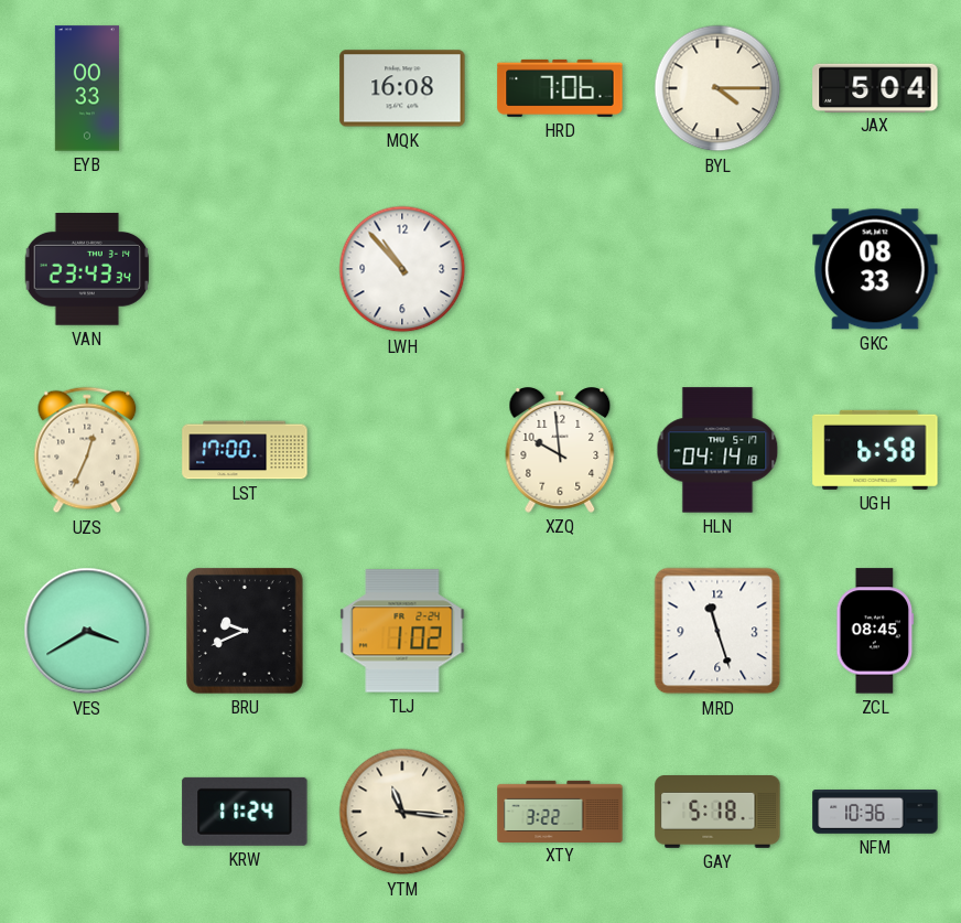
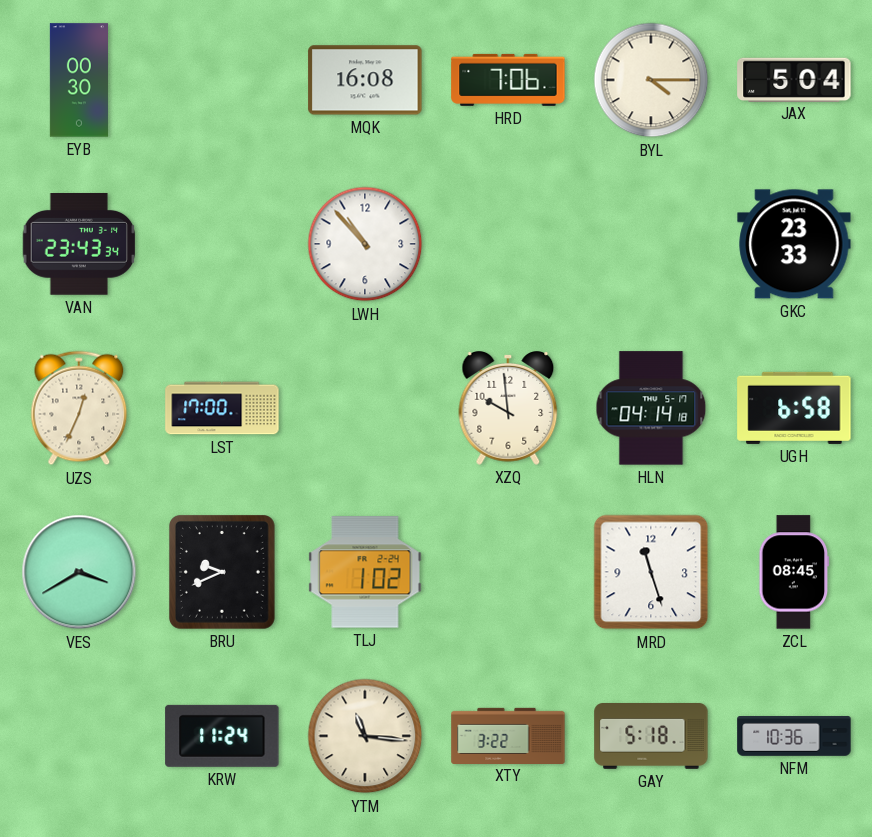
EYB: 00:33 -> 00:30
GKC: 08:33 -> 23:33
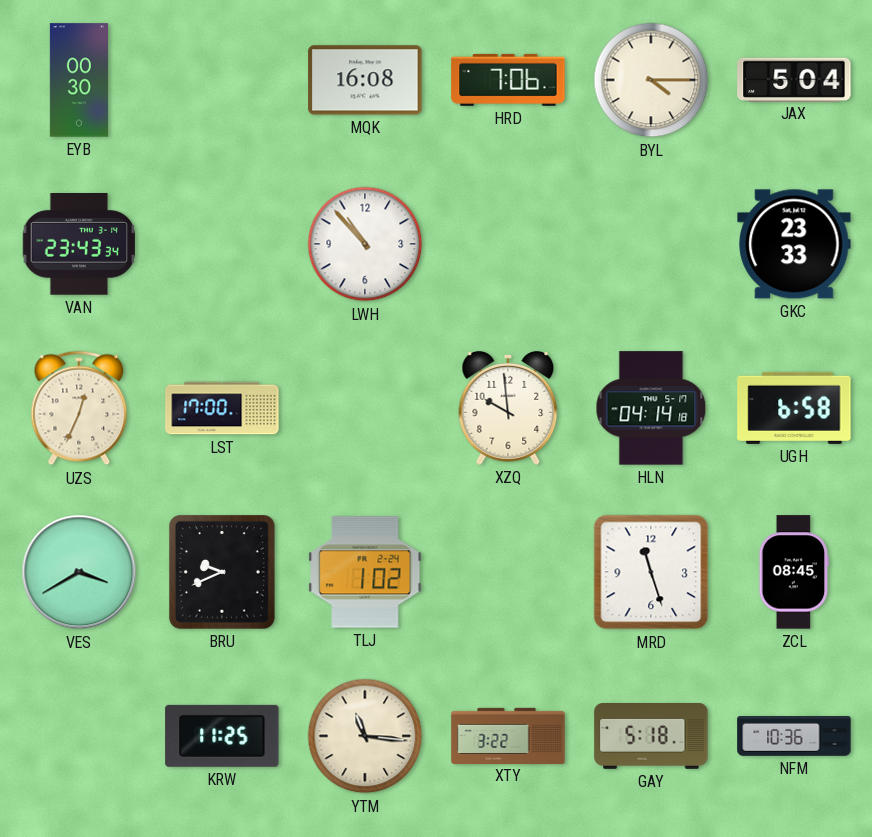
KRW: 11:24 -> 11:25
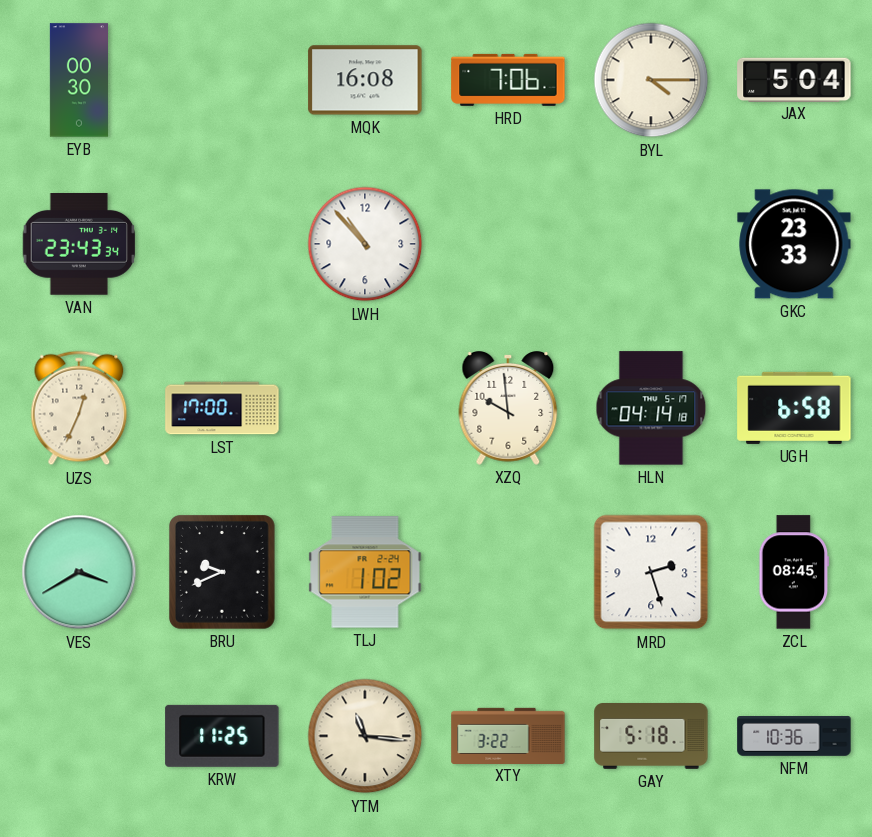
MRD: 11:27 -> 2:27
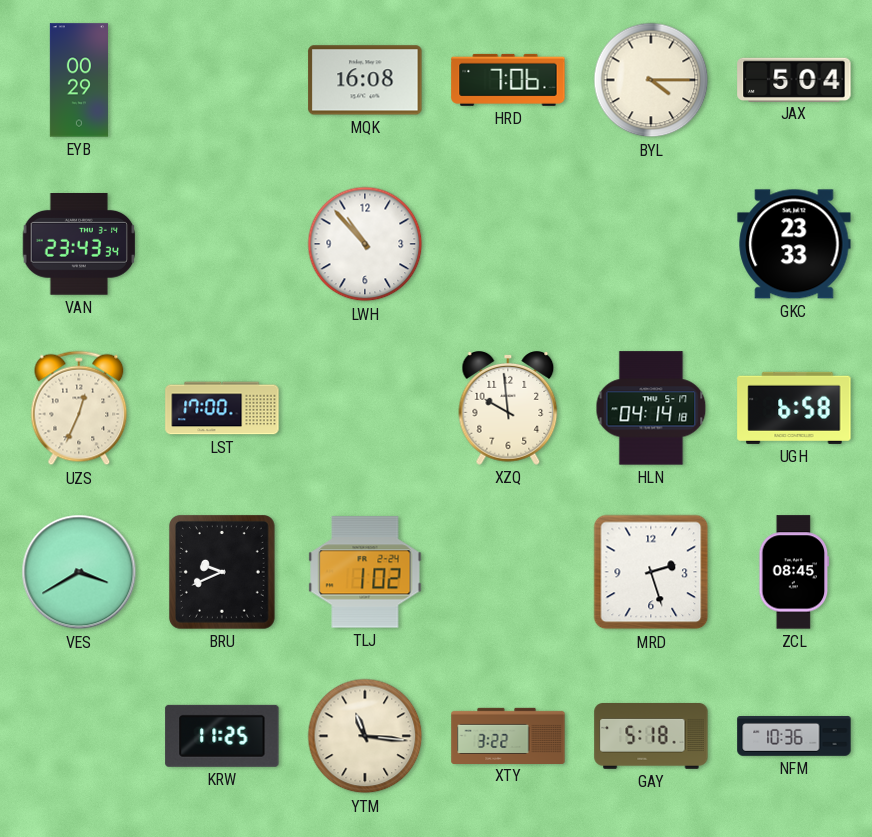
EYB: 00:30 -> 00:29
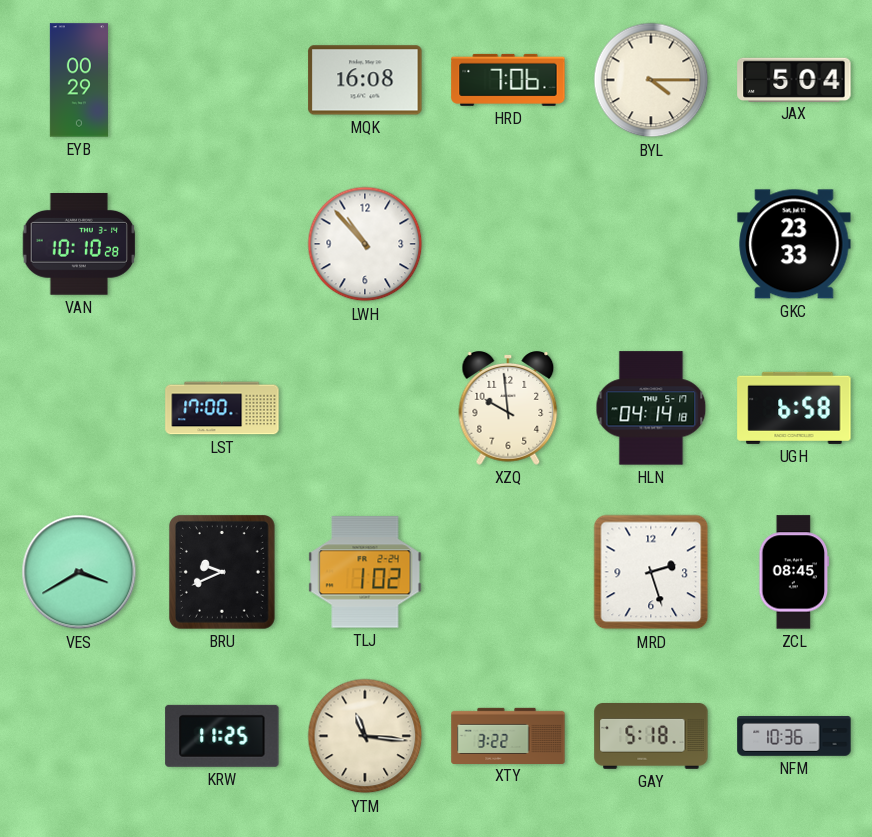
VAN: 23:43 -> 10:10
UZS: 12:34 -> none
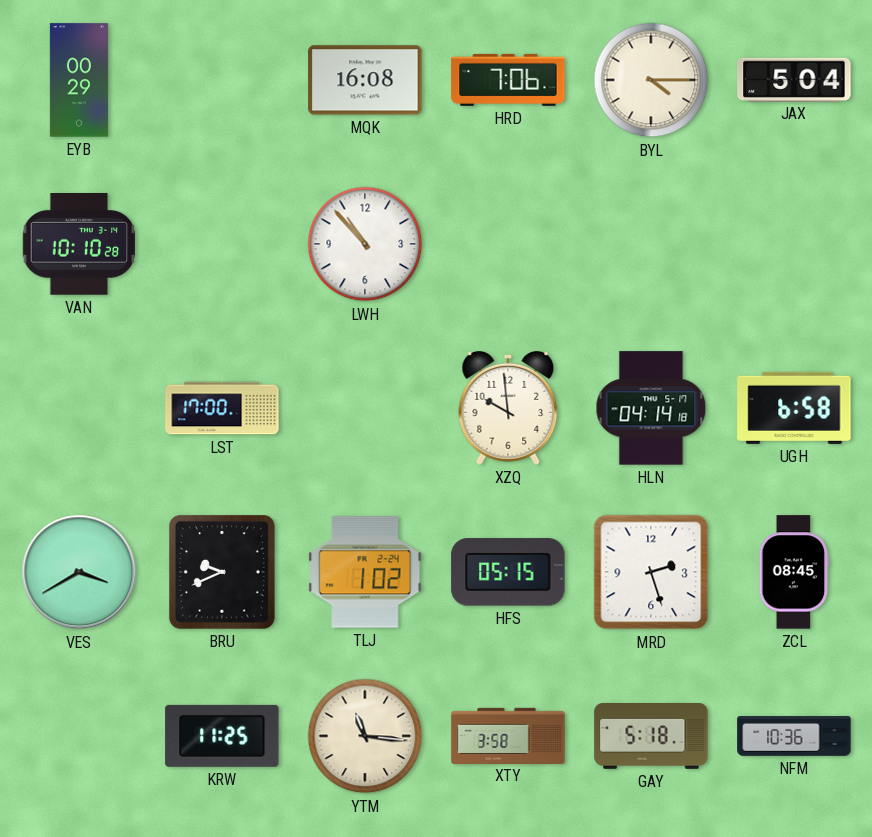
GKC: 23:33 -> none
HFS: none -> 05:15
XTY: 3:22 -> 3:58
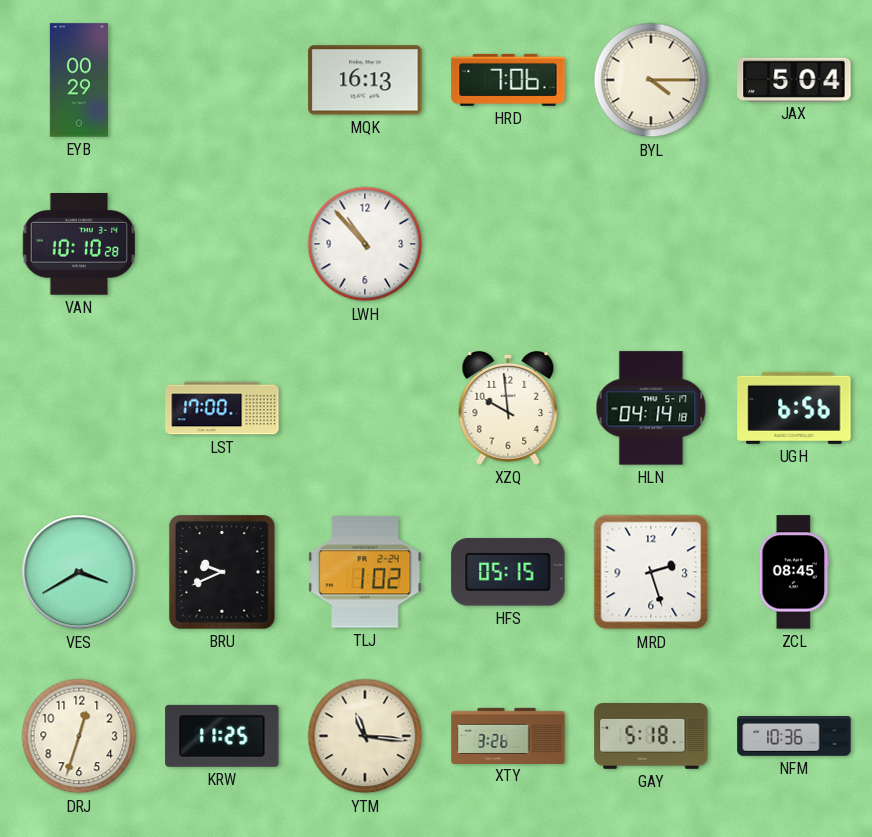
MQK: 16:08 -> 16:13
UGH: 6:58 -> 6:56
DRJ: none -> 12:33
XTY: 3:58 -> 3:26
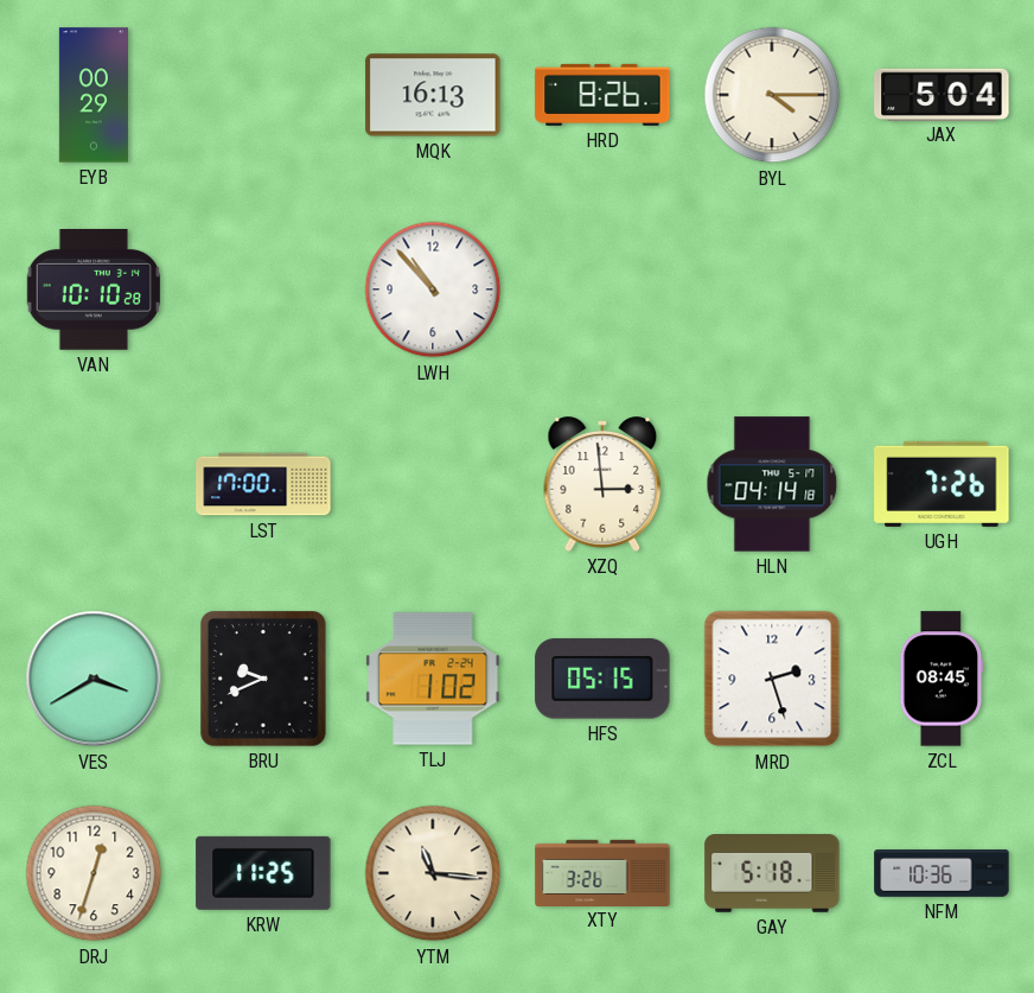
HRD: 7:06 -> 8:26
XZQ: 9:59 -> 2:59
UGH: 6:56 -> 7:26
